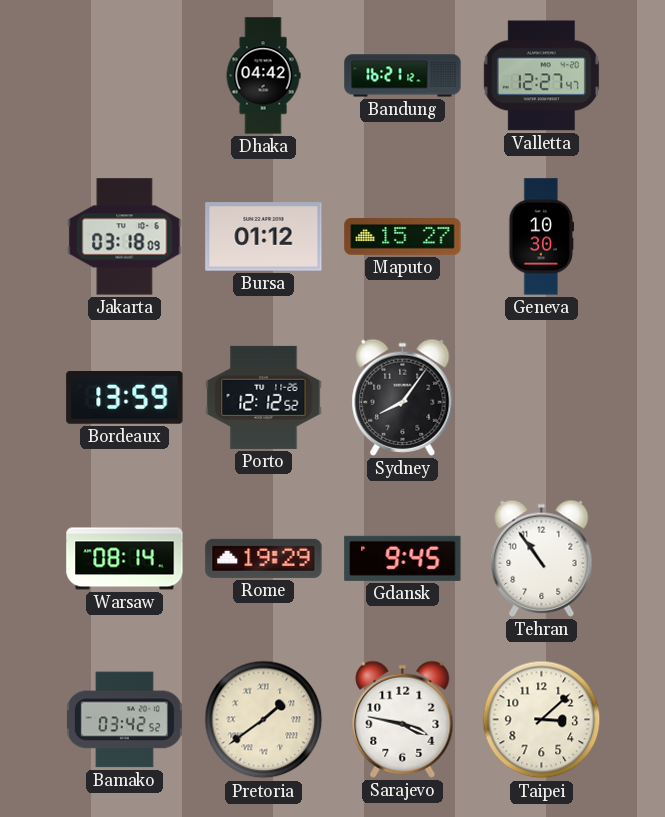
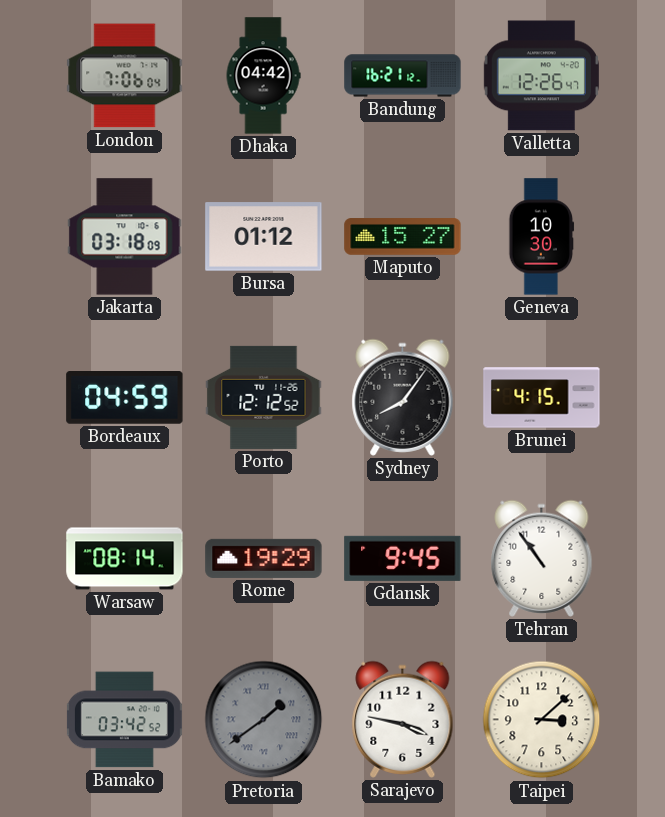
London: none -> 7:06
Valletta: 12:27 -> 12:26
Bordeaux: 13:59 -> 04:59
Brunei: none -> 4:15
Pretoria dial: cream -> grey
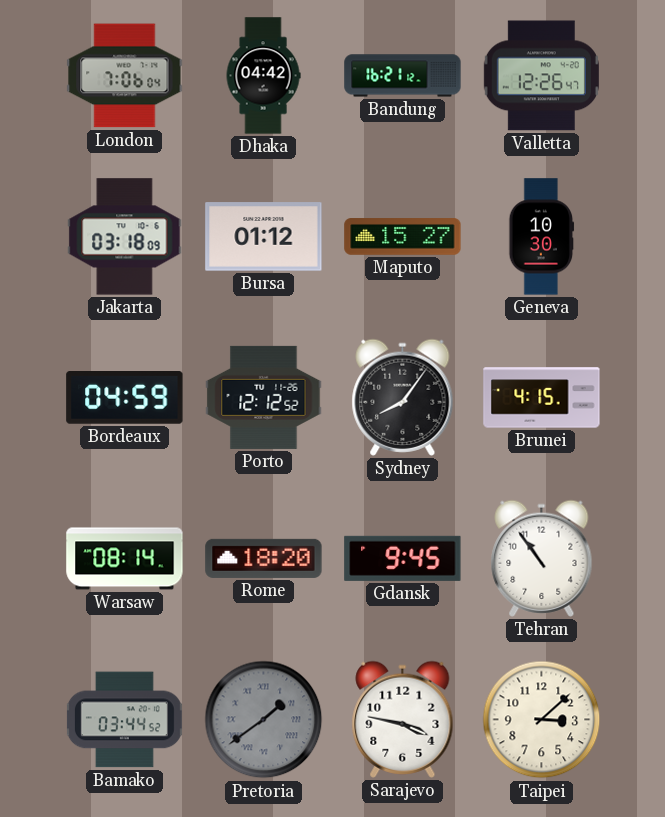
Rome: 19:29 -> 18:20
Bamako: 03:42 -> 03:44
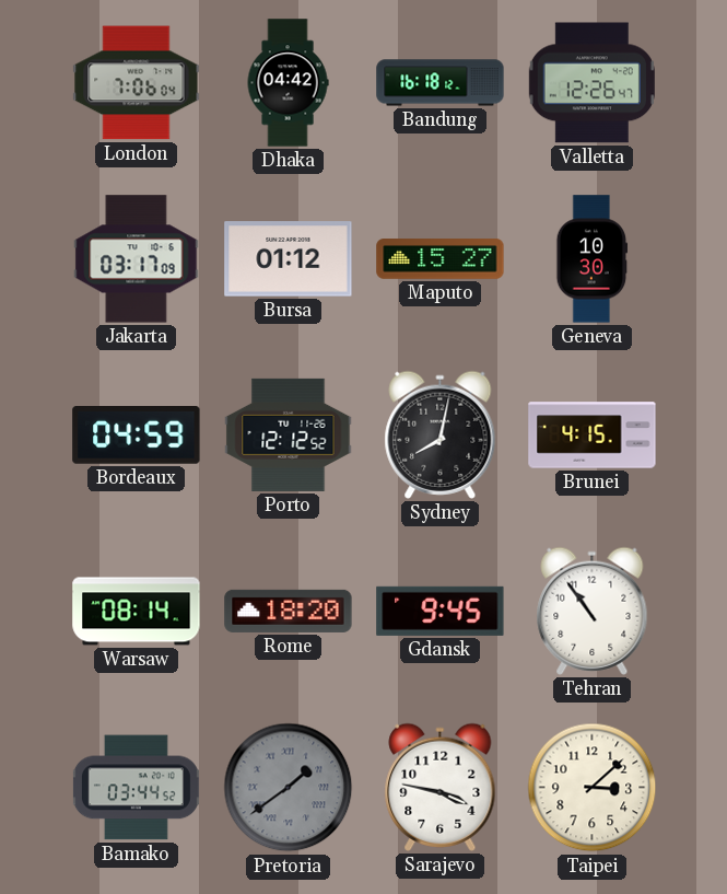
Bandung: 16:21 -> 16:18
Jakarta: 03:18 -> 03:17
Sydney: 8:06 -> 8:02
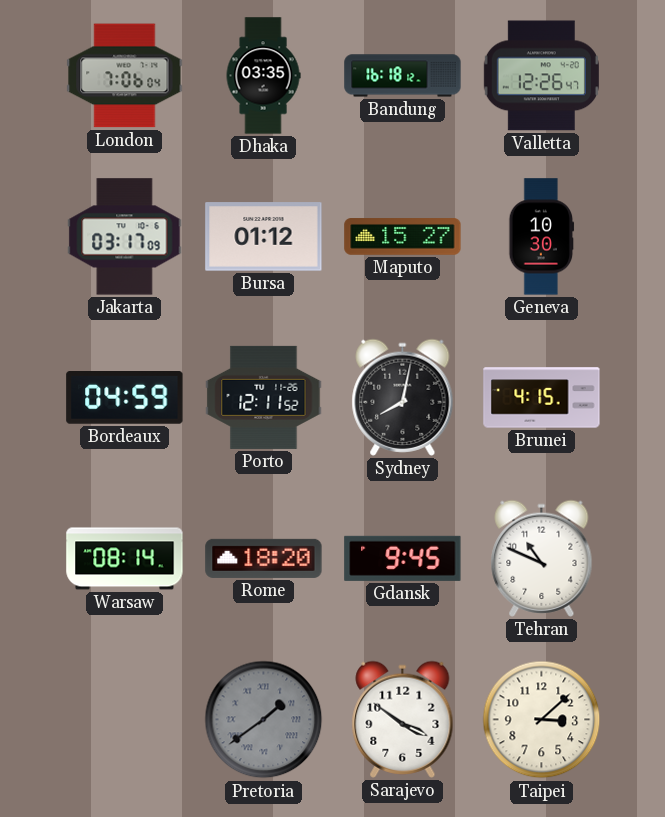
Dhaka: 04:42 -> 03:35
Porto: 12:12 -> 12:11
Tehran: 10:54 -> 10:49
Bamako: 03:44 -> none
Sarajevo: 3:47 -> 3:51
